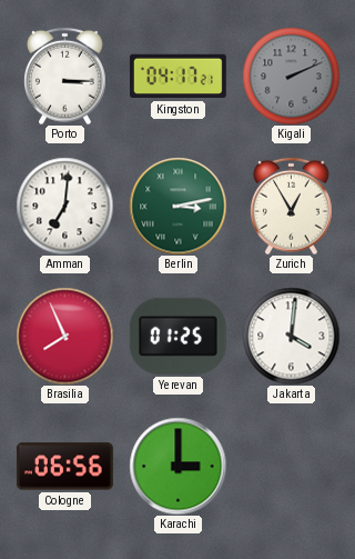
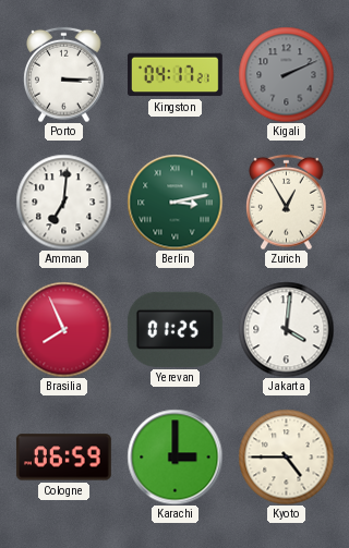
Cologne: 06:56 -> 06:59
Kyoto: none -> 4:45
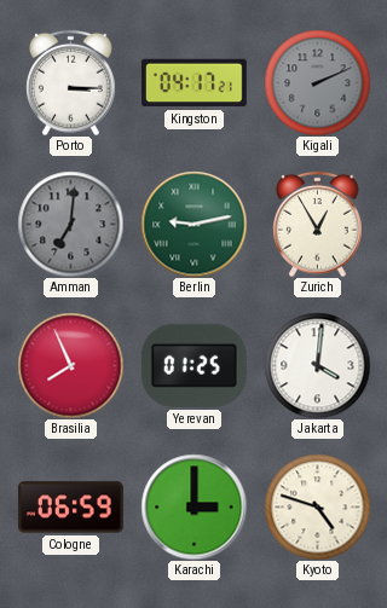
Amman dial: white -> grey
Berlin: 3:13 -> 9:13
Kyoto: 4:45 -> 4:48
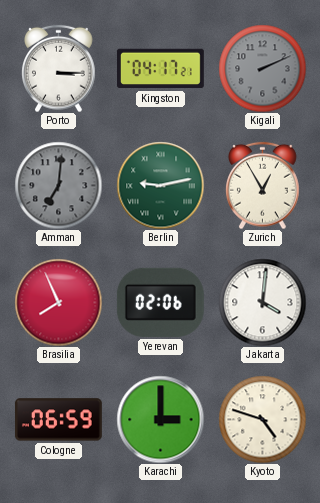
Yerevan: 01:25 -> 02:06
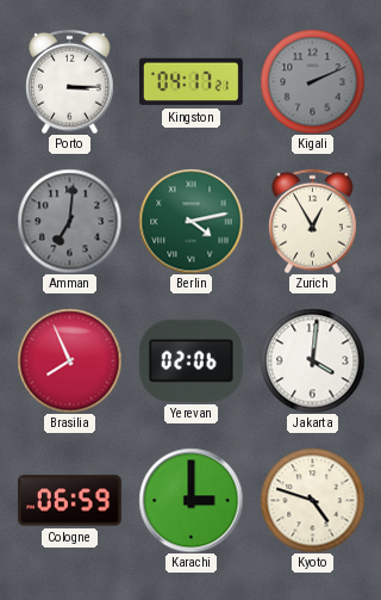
Berlin: 9:13 -> 4:13
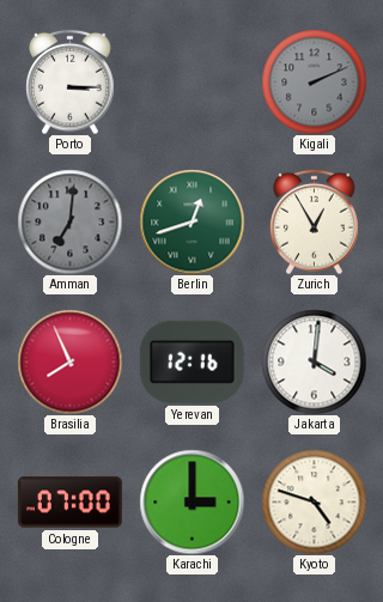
Kingston: 04:17 -> none
Berlin: 4:13 -> 12:42
Yerevan: 02:06 -> 12:16
Cologne: 06:59 -> 07:00
